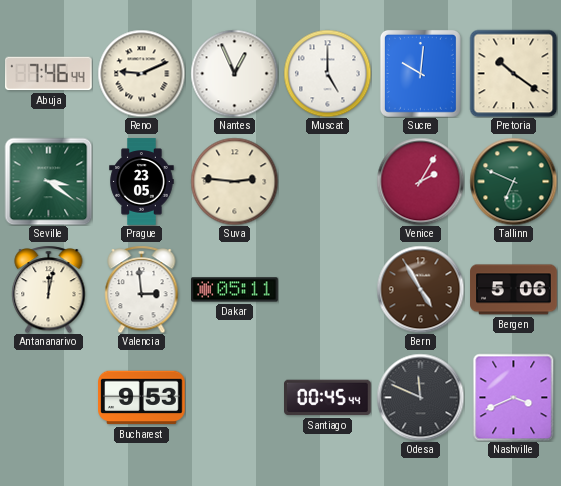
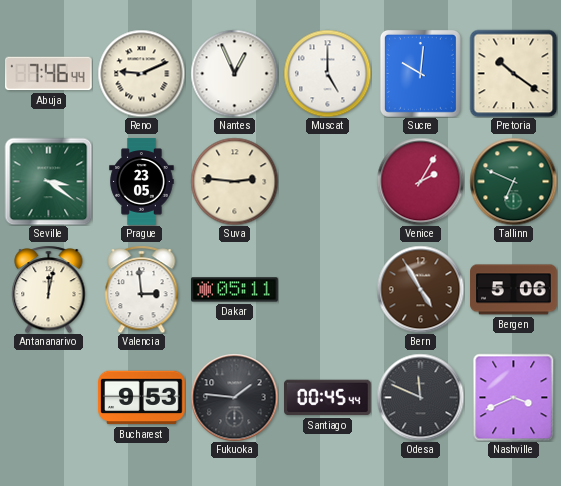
Fukuoka: none -> 1:46
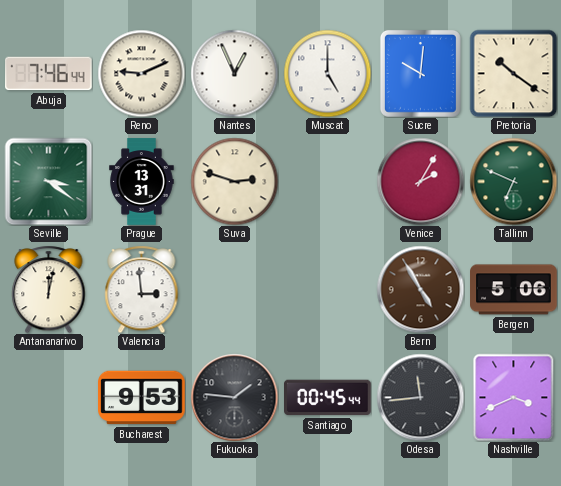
Prague: 23:05 -> 13:31
Suva: 2:46 -> 2:48
Dakar: 05:11 -> none
Odesa: 11:49 -> 11:44
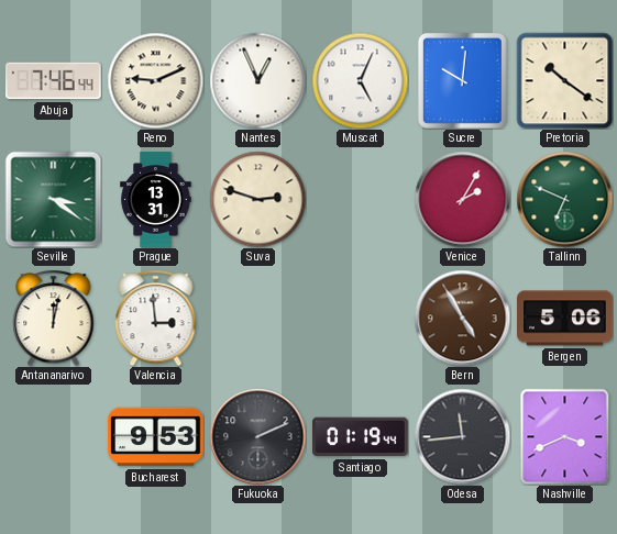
Muscat: 5:00 -> 5:04
Fukuoka: 1:46 -> 2:11
Santiago: 00:45 -> 01:19
